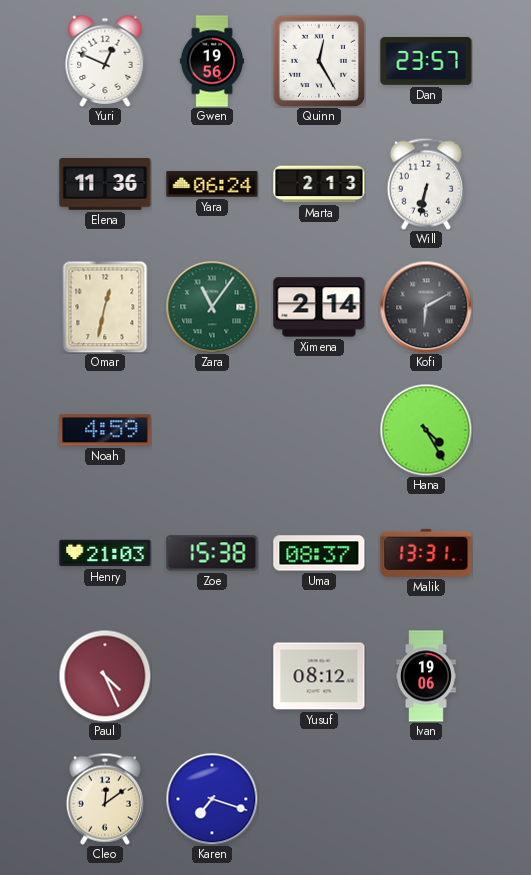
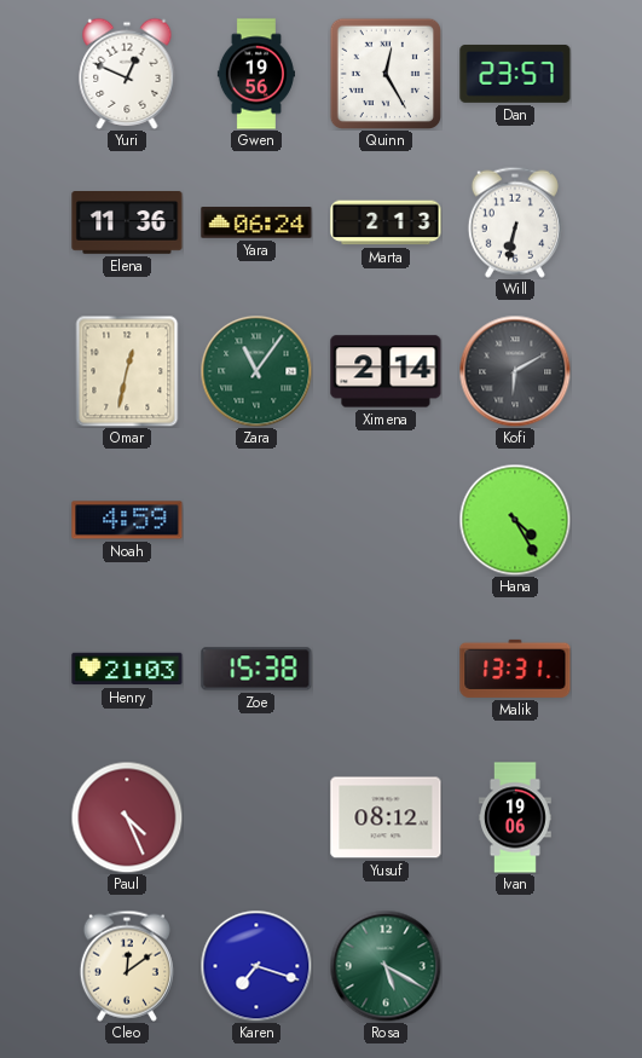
Uma: 08:37 -> none
Rosa: none -> 5:20
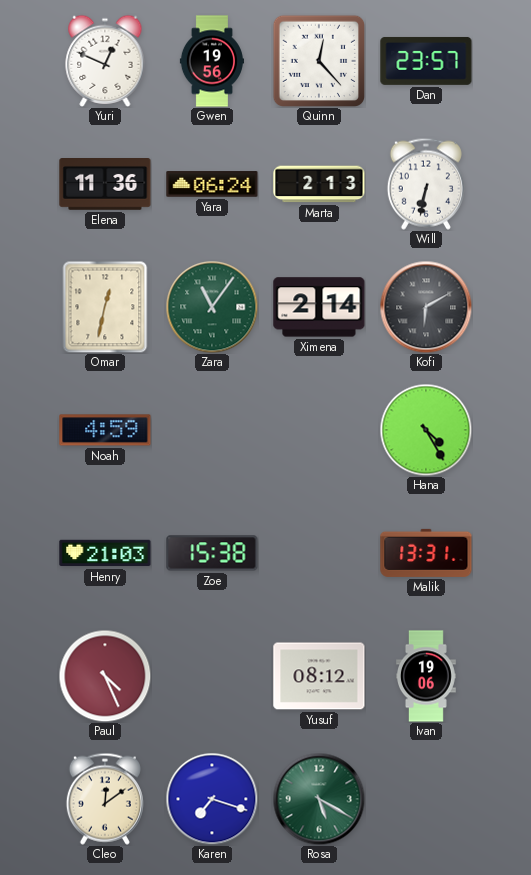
Quinn: 12:25 -> 12:23
